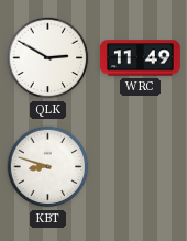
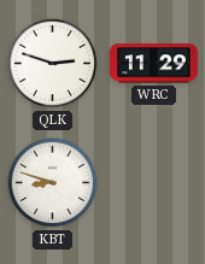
QLK: 2:50 -> 2:48
WRC: 11:49 -> 11:29
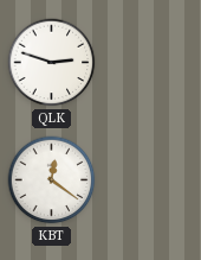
WRC: 11:29 -> none
KBT: 8:48 -> 12:21
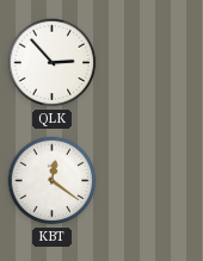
QLK: 2:48 -> 2:53
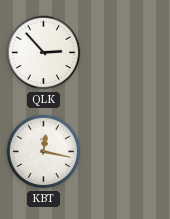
KBT: 12:21 -> 12:17
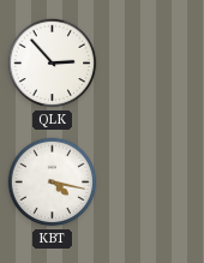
KBT: 12:17 -> 4:17
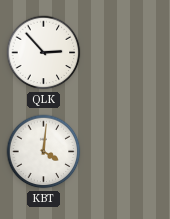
KBT: 4:17 -> 4:01
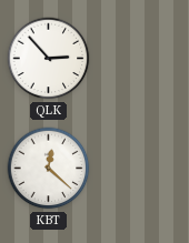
KBT: 4:01 -> 12:22
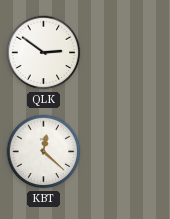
QLK: 2:53 -> 2:51
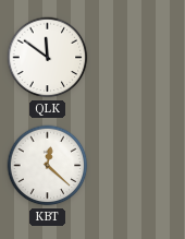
QLK: 2:51 -> 11:51
